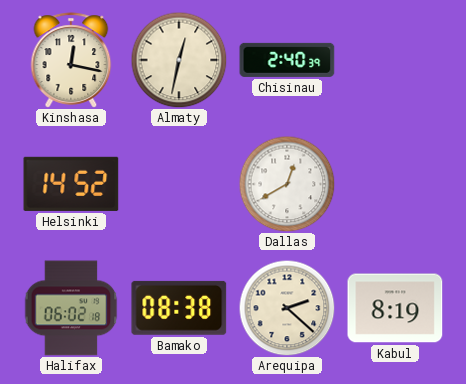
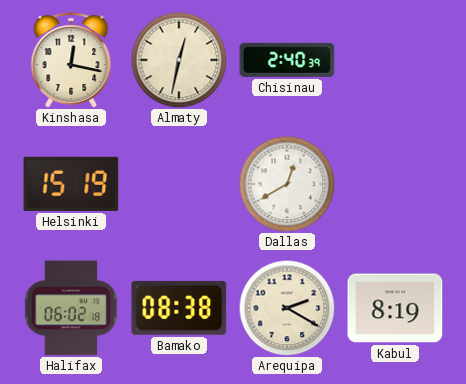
Helsinki: 14:52 -> 15:19
Arequipa: 2:22 -> 2:20
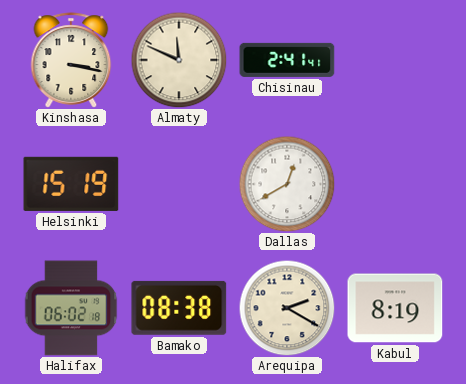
Kinshasa: 12:17 -> 3:17
Almaty: 12:32 -> 11:49
Chisinau: 2:40 -> 2:41
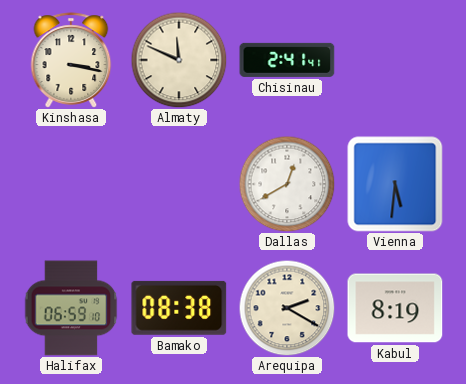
Helsinki: 15:19 -> none
Vienna: none -> 5:31
Halifax: 06:02 -> 06:59
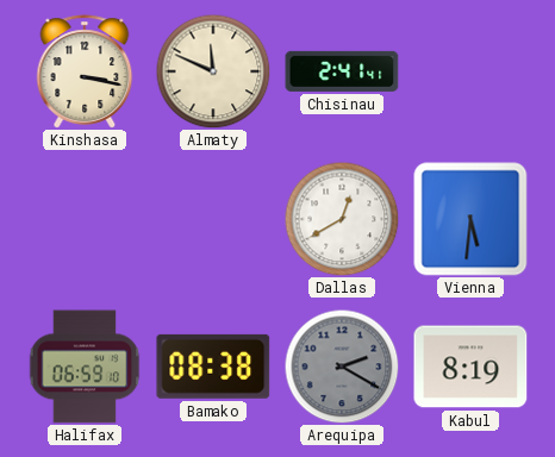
Arequipa dial: cream -> grey
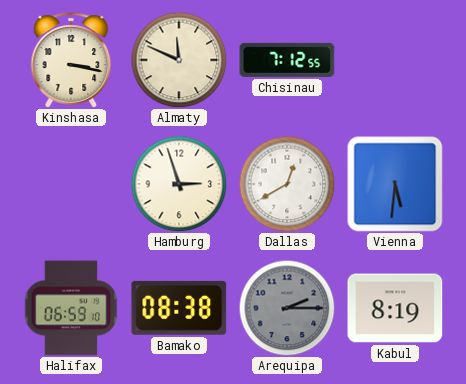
Chisinau: 2:41 -> 7:12
Hamburg: none -> 2:57
Arequipa: 2:20 -> 2:15
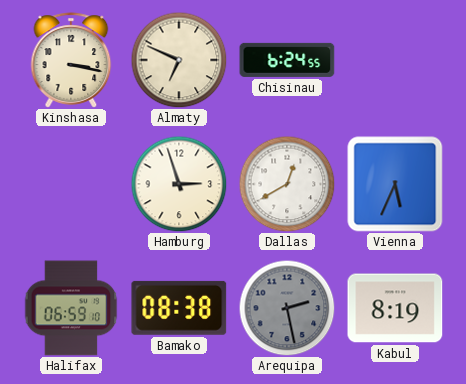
Almaty: 11:49 -> 6:49
Chisinau: 7:12 -> 6:24
Vienna: 5:31 -> 5:34
Arequipa: 2:15 -> 2:28
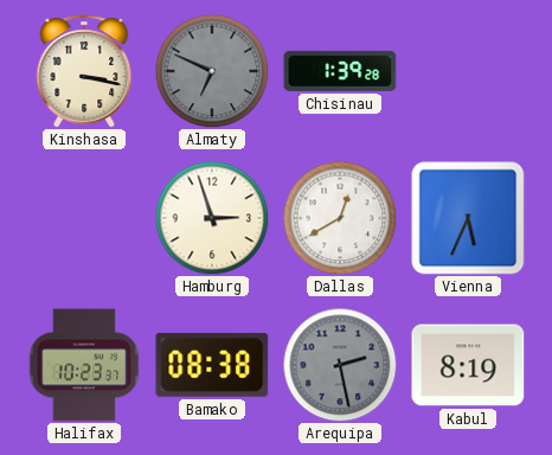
Almaty dial: cream -> grey
Chisinau: 6:24 -> 1:39
Halifax: 06:59 -> 10:23
